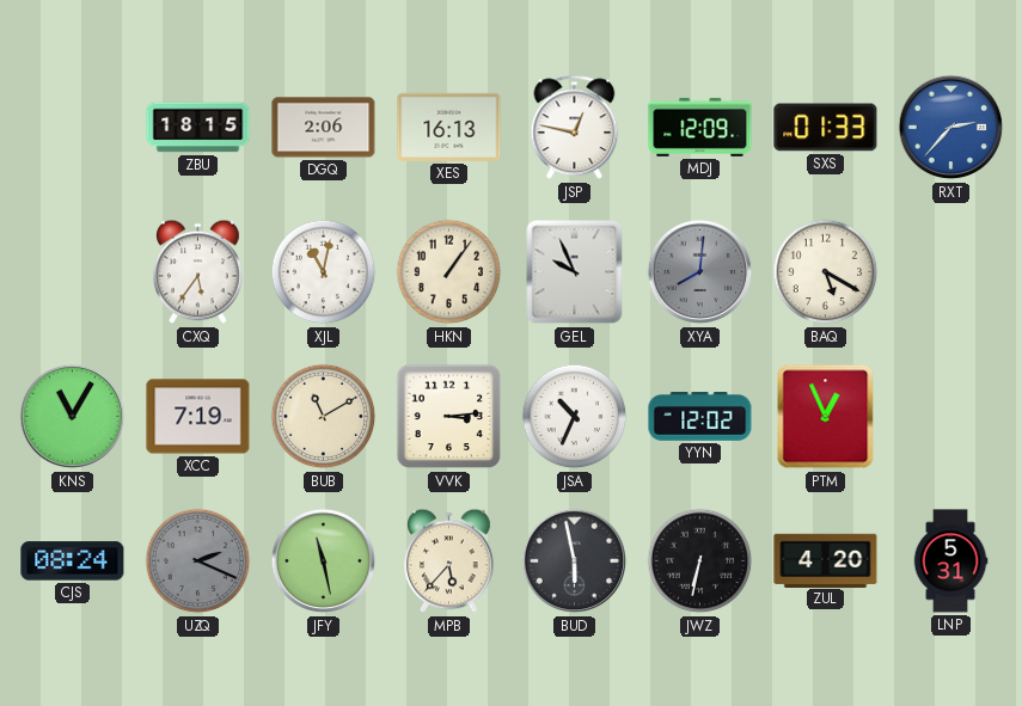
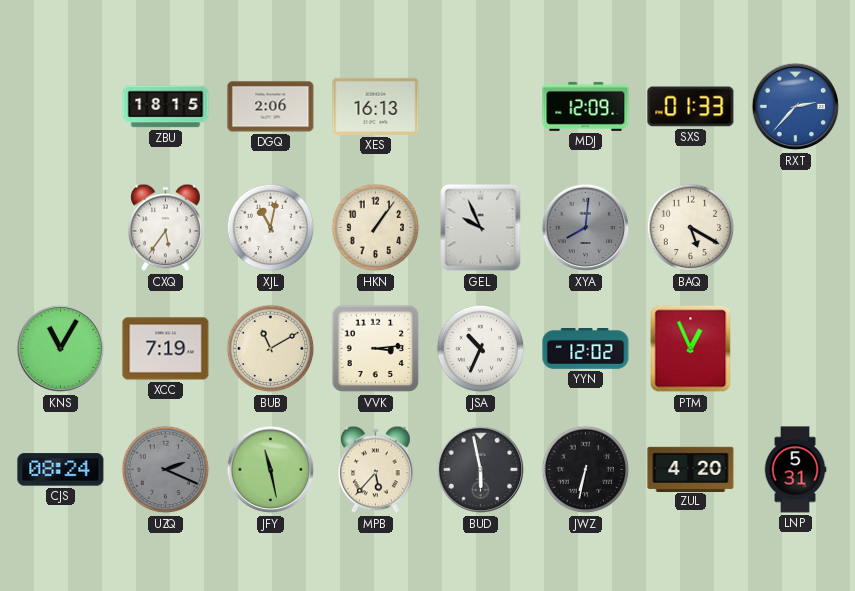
JSP: 12:47 -> none
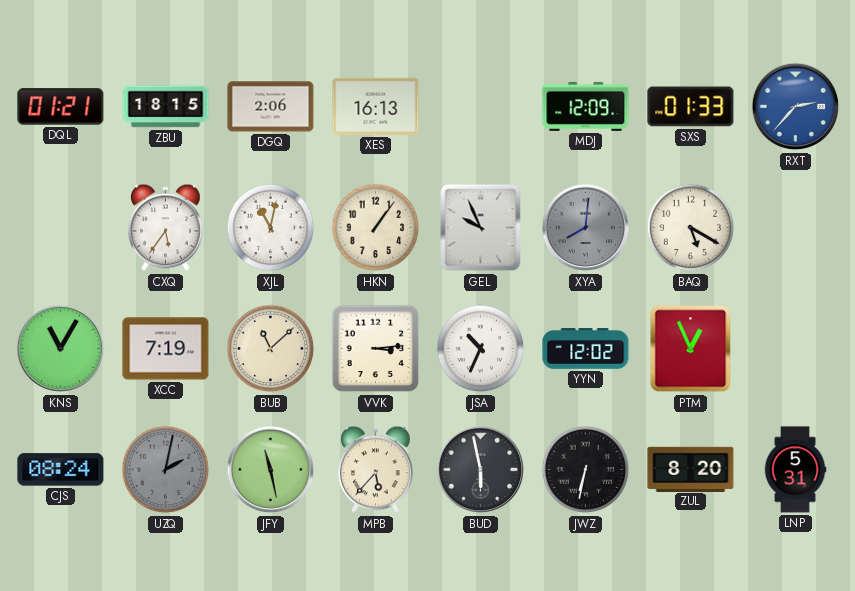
DQL: none -> 01:21
BUB: 11:10 -> 11:08
UZQ: 2:19 -> 2:02
ZUL: 4:20 -> 8:20
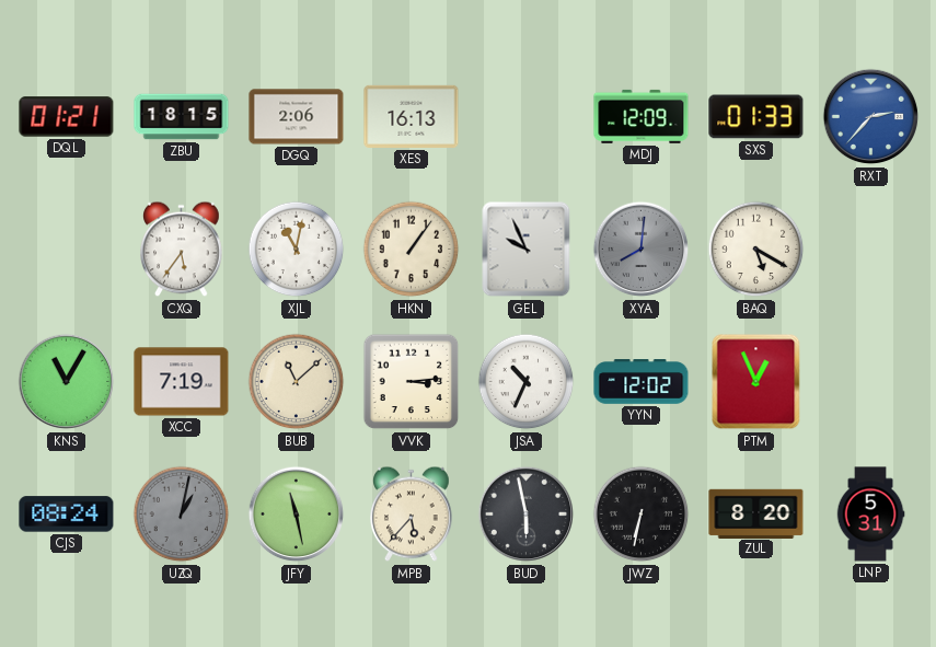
UZQ: 2:02 -> 1:02
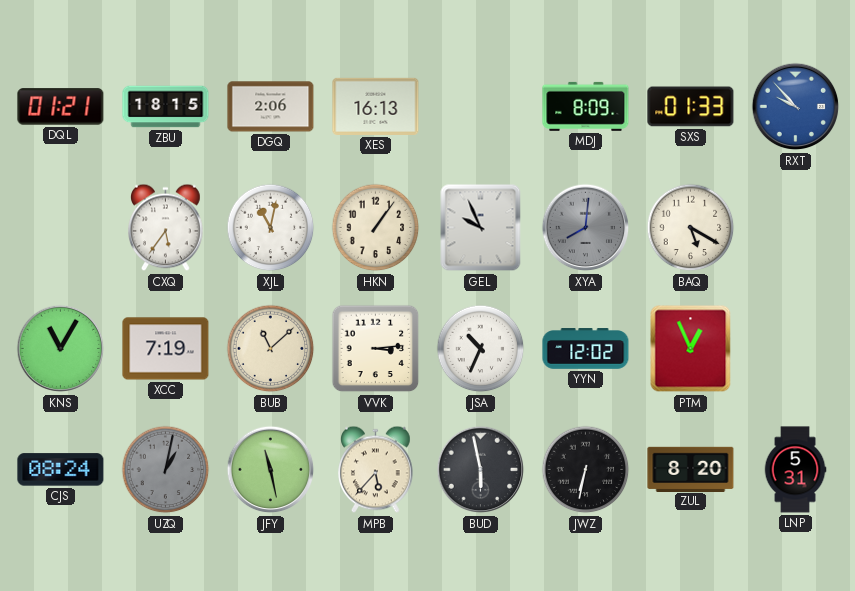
MDJ: 12:09 -> 8:09
RXT: 2:37 -> 9:53
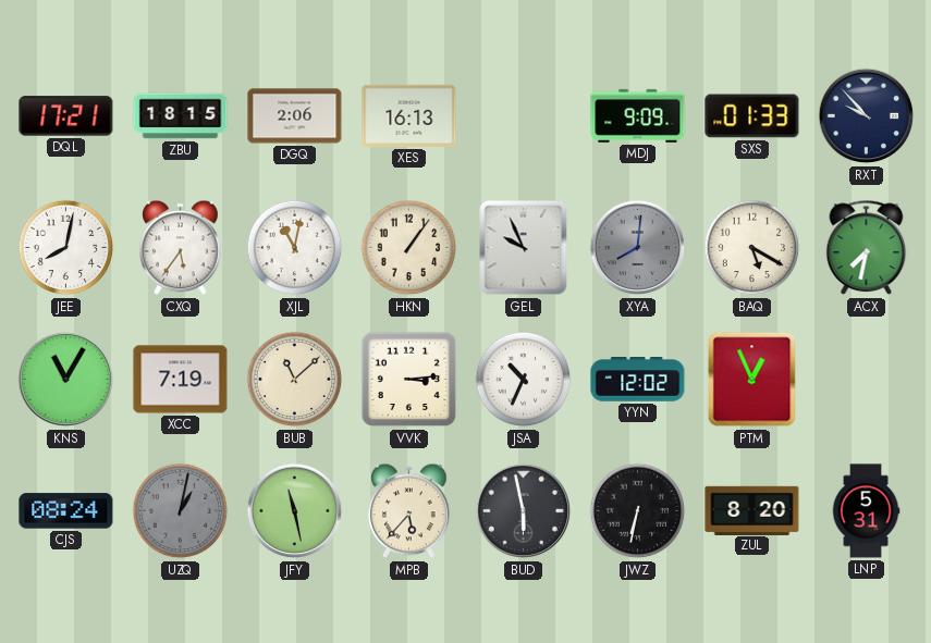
DQL: 01:21 -> 17:21
MDJ: 8:09 -> 9:09
RXT dial: blue -> navy
JEE: none -> 8:02
ACX: none -> 7:32
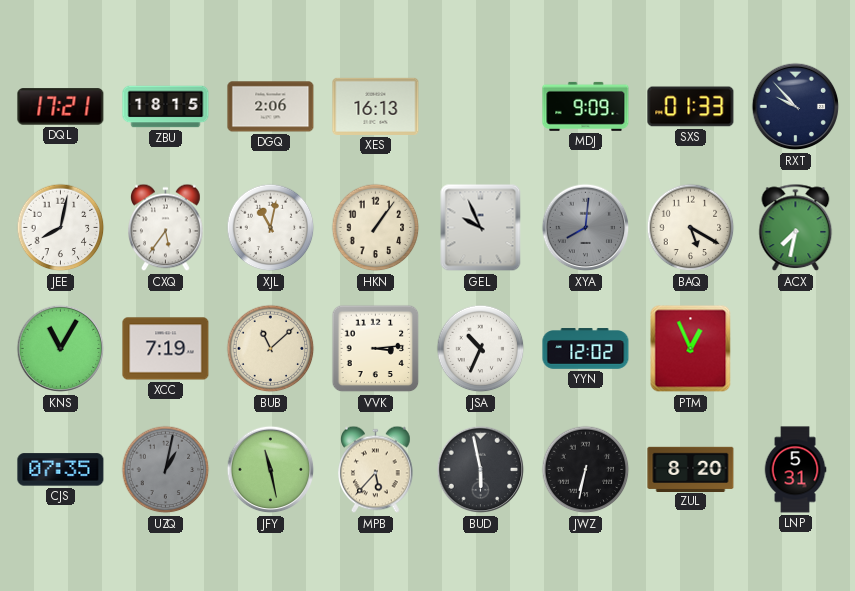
CJS: 08:24 -> 07:35
